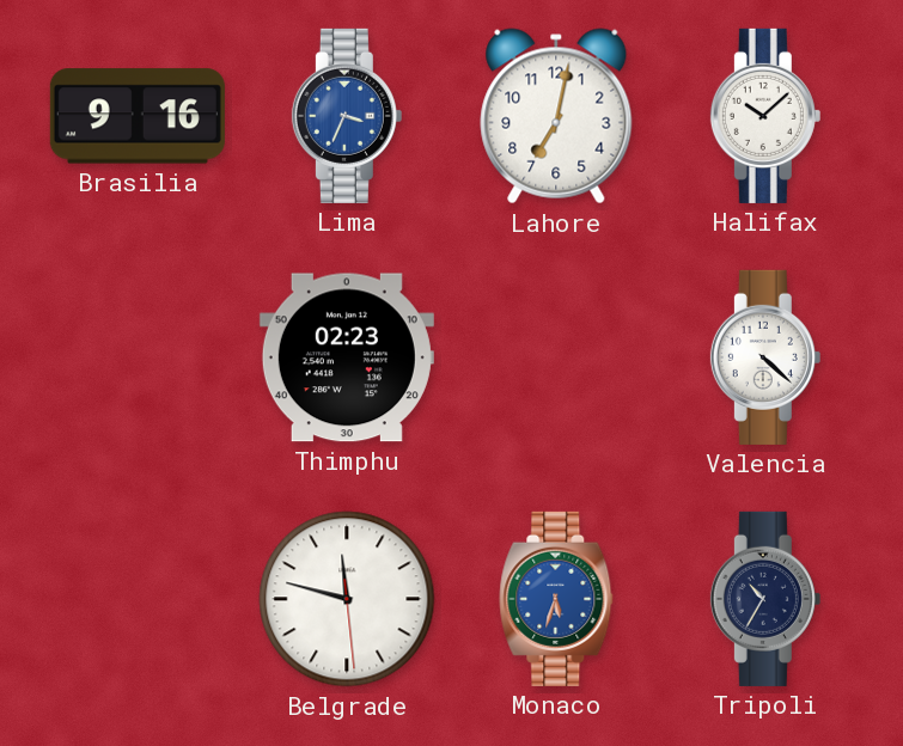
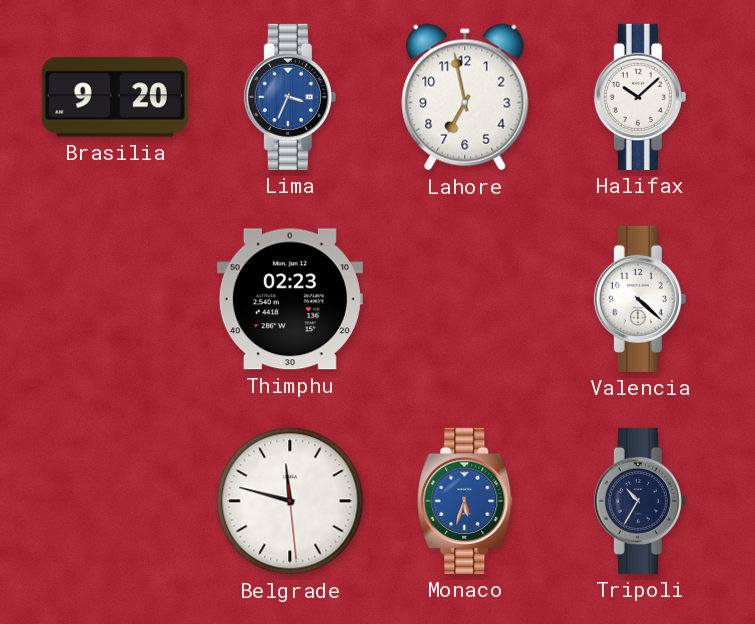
Brasilia: 9:16 -> 9:20
Lahore: 7:02 -> 6:58
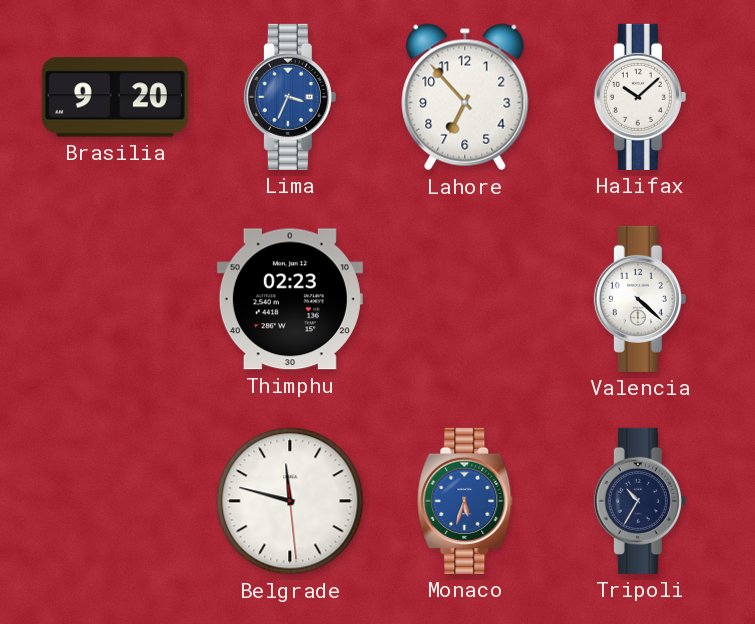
Lahore: 6:58 -> 6:53
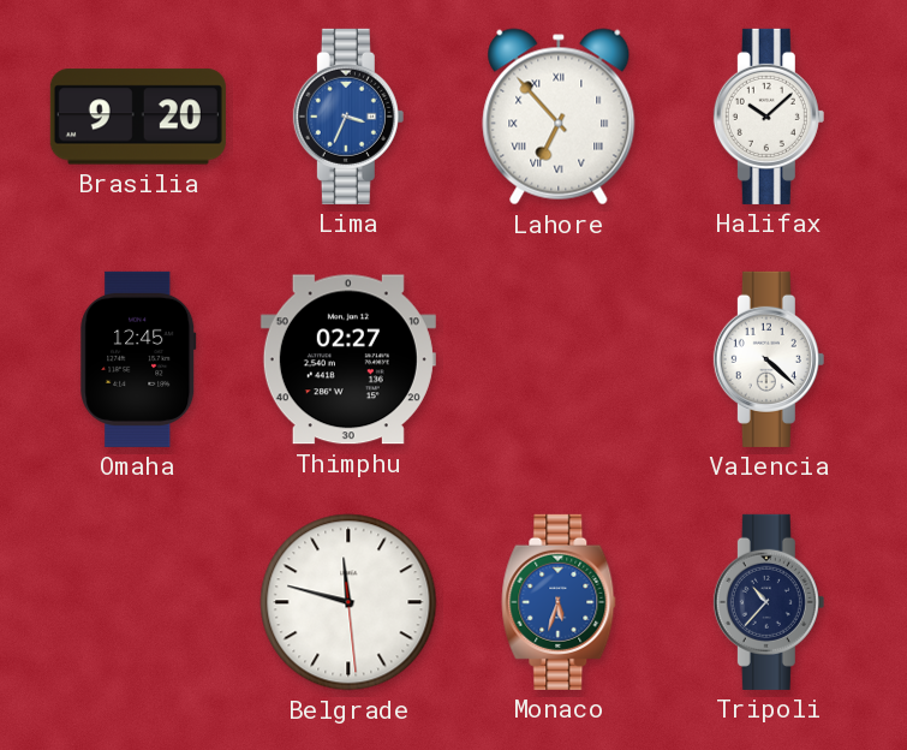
Lahore numerals: Arabic -> Roman
Omaha: none -> 12:45
Thimphu: 02:23 -> 02:27
Tripoli: 10:35 -> 10:37
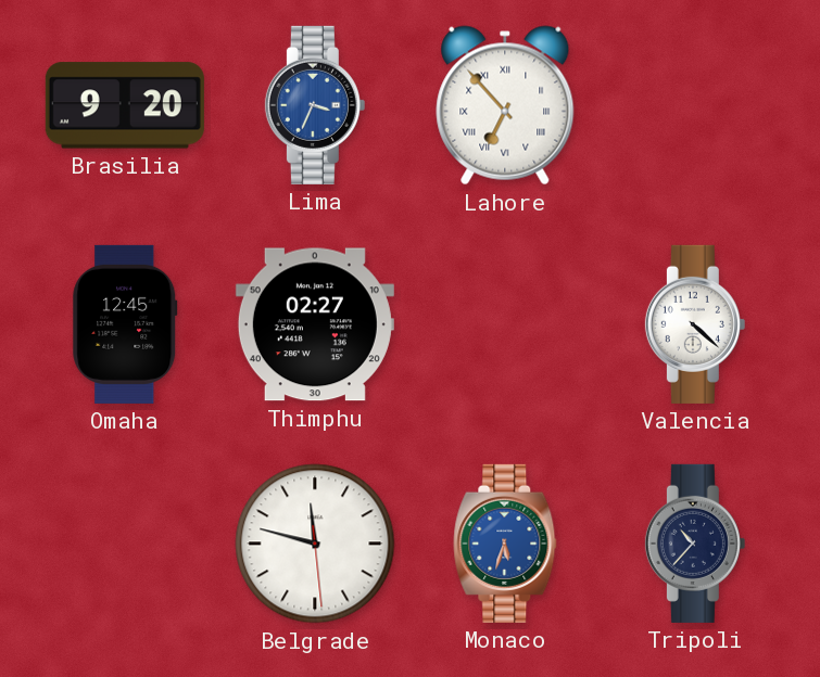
Halifax: 10:08 -> none
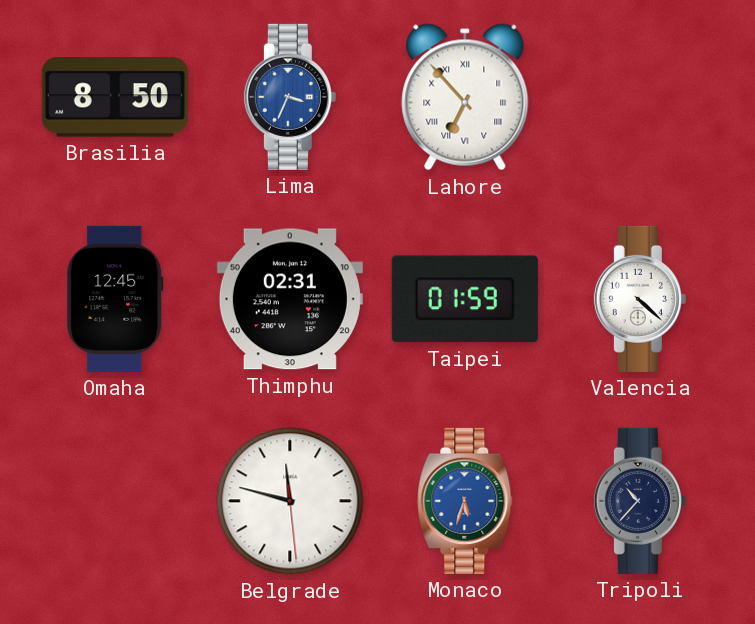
Brasilia: 9:20 -> 8:50
Thimphu: 02:27 -> 02:31
Taipei: none -> 01:59
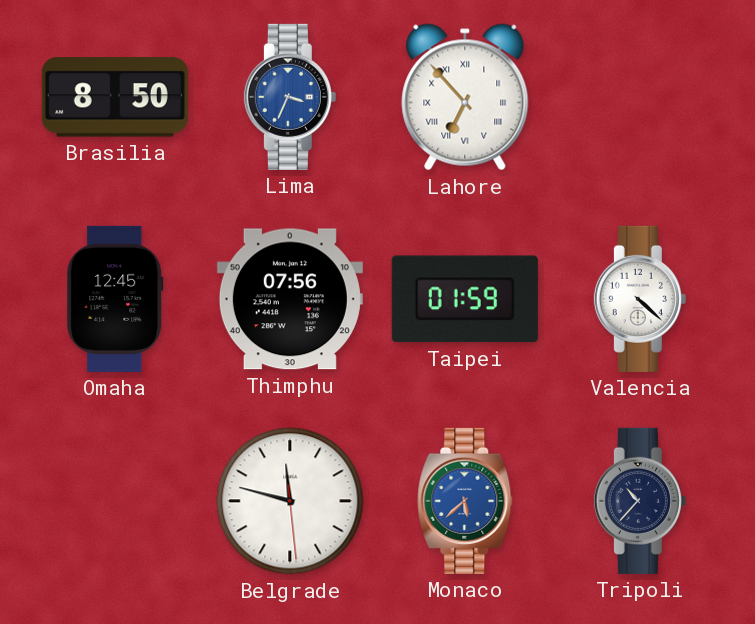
Thimphu: 02:31 -> 07:56
Monaco: 5:33 -> 5:38
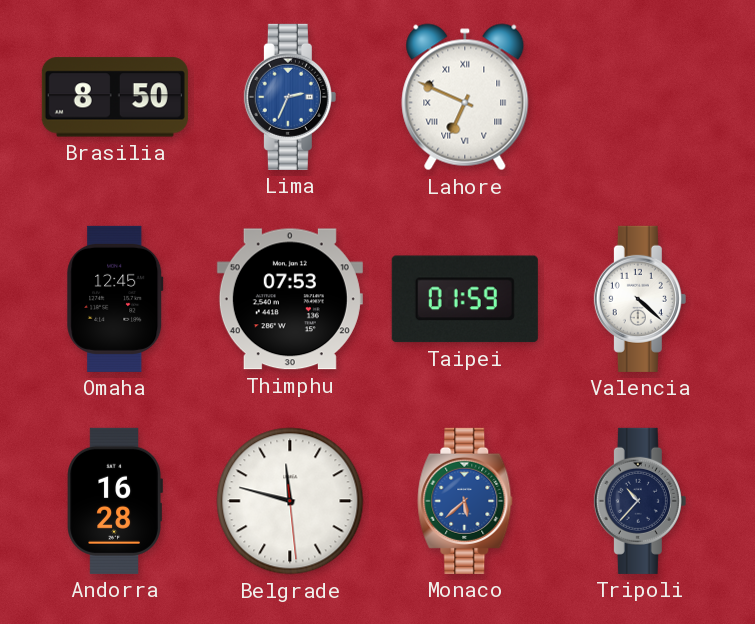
Lima: 3:34 -> 2:34
Lahore: 6:53 -> 6:49
Thimphu: 07:56 -> 07:53
Andorra: none -> 16:28
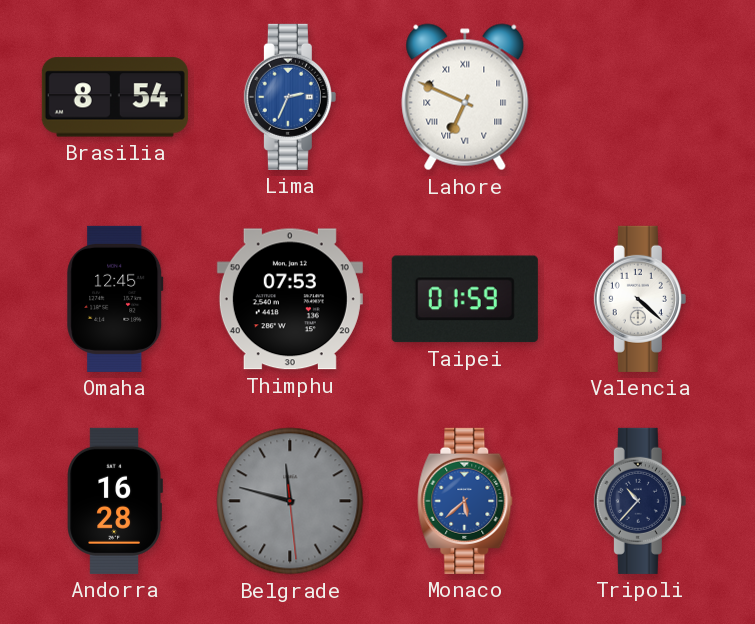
Brasilia: 8:50 -> 8:54
Belgrade dial: white -> grey
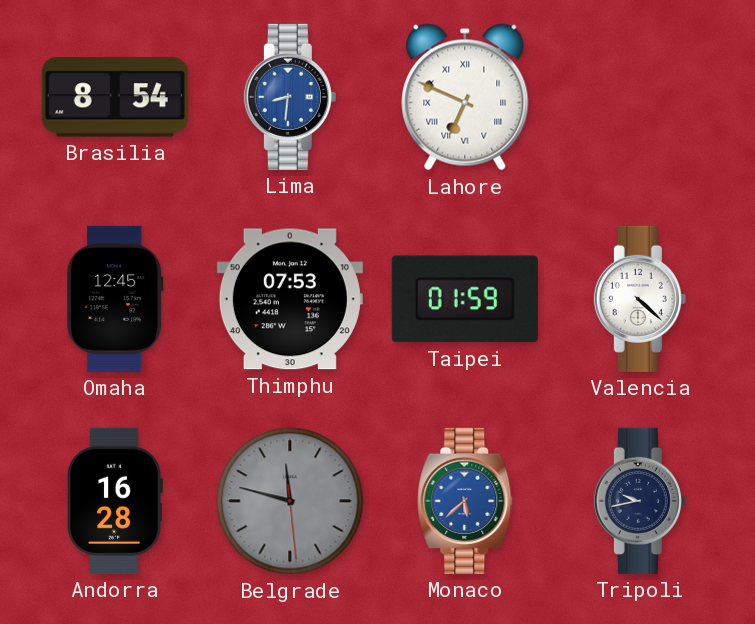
Lima: 2:34 -> 8:31
Tripoli: 10:37 -> 9:43
